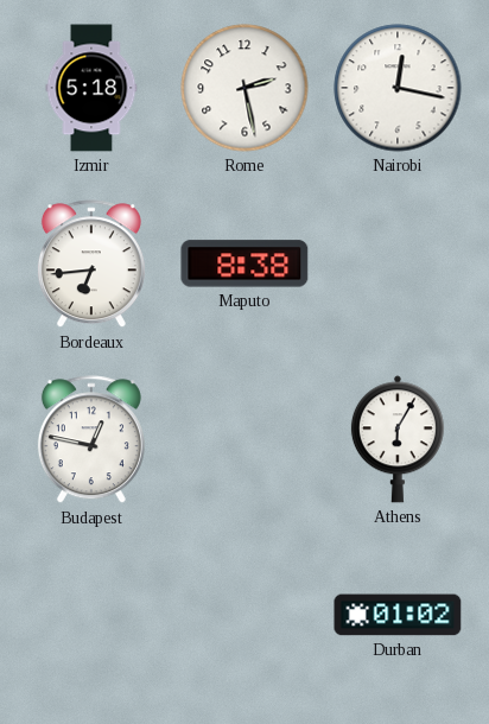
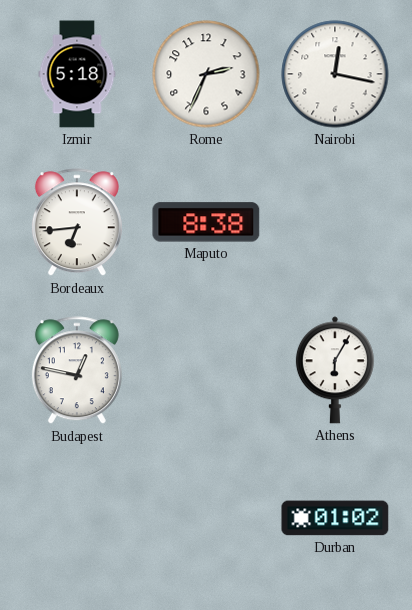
Rome: 2:28 -> 2:34
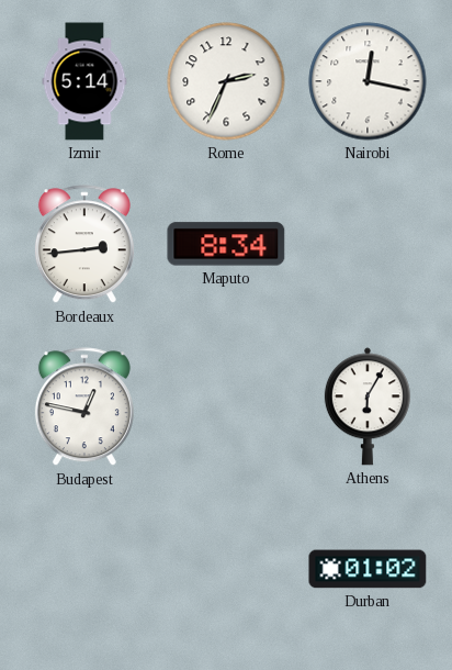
Izmir: 5:18 -> 5:14
Bordeaux: 6:44 -> 2:44
Maputo: 8:38 -> 8:34
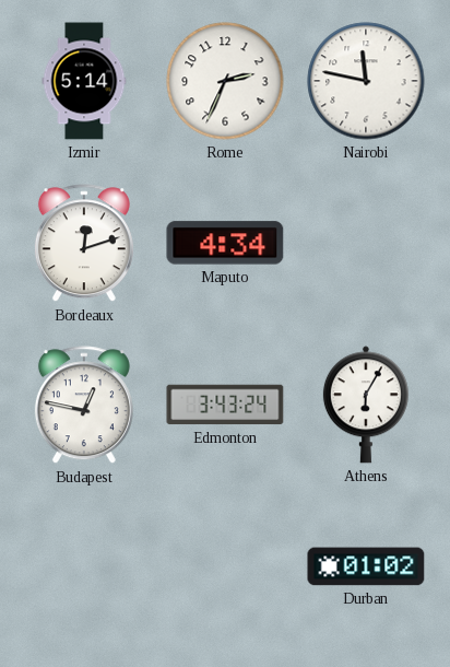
Nairobi: 12:17 -> 11:47
Bordeaux: 2:44 -> 12:12
Maputo: 8:34 -> 4:34
Edmonton: none -> 3:43
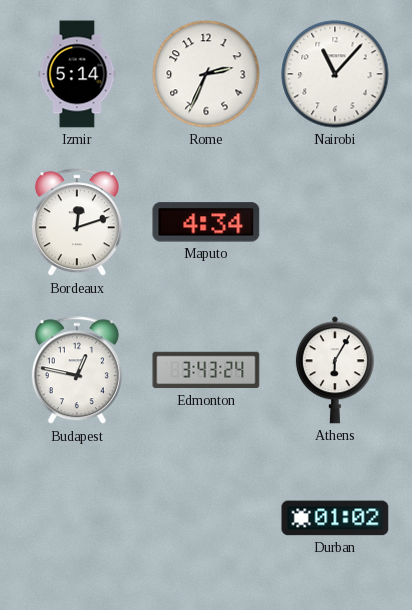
Nairobi: 11:47 -> 11:07
